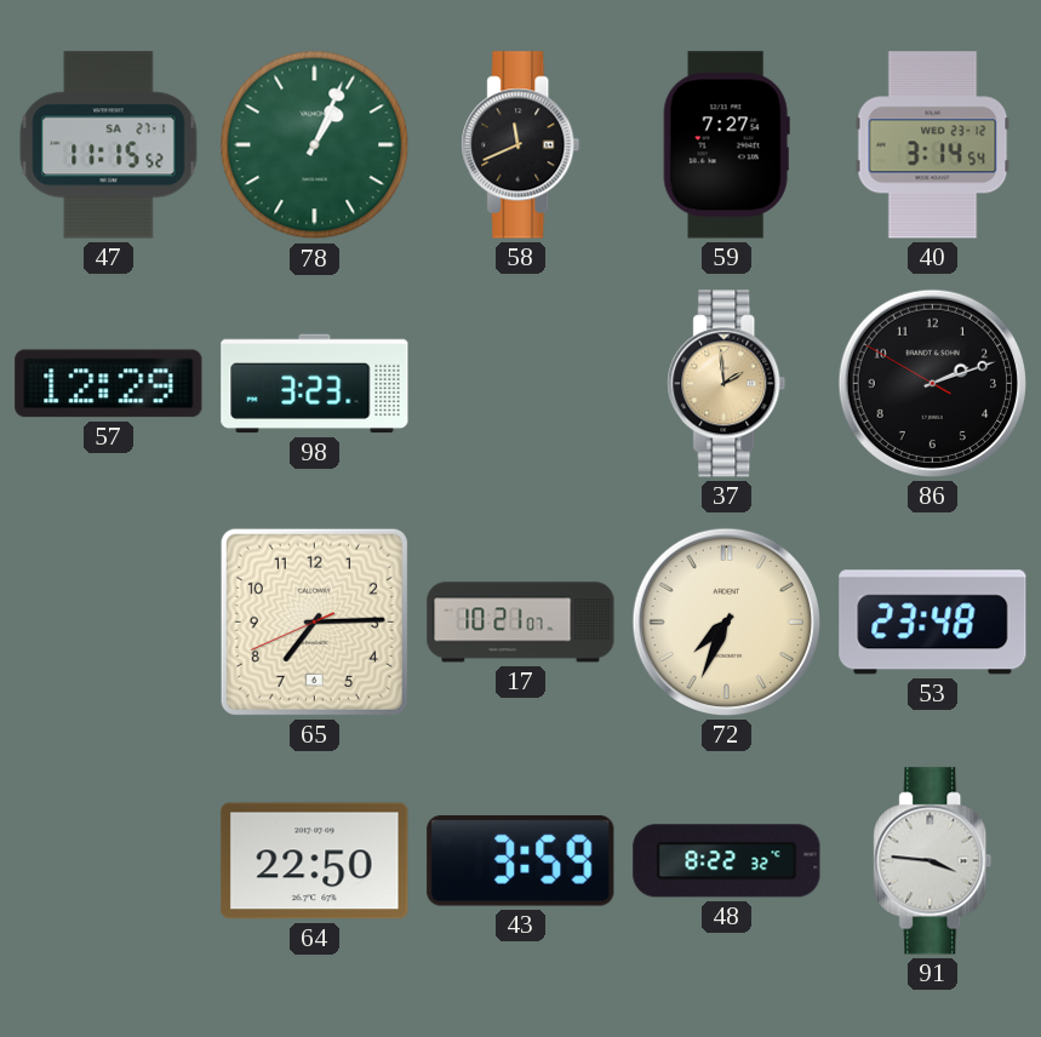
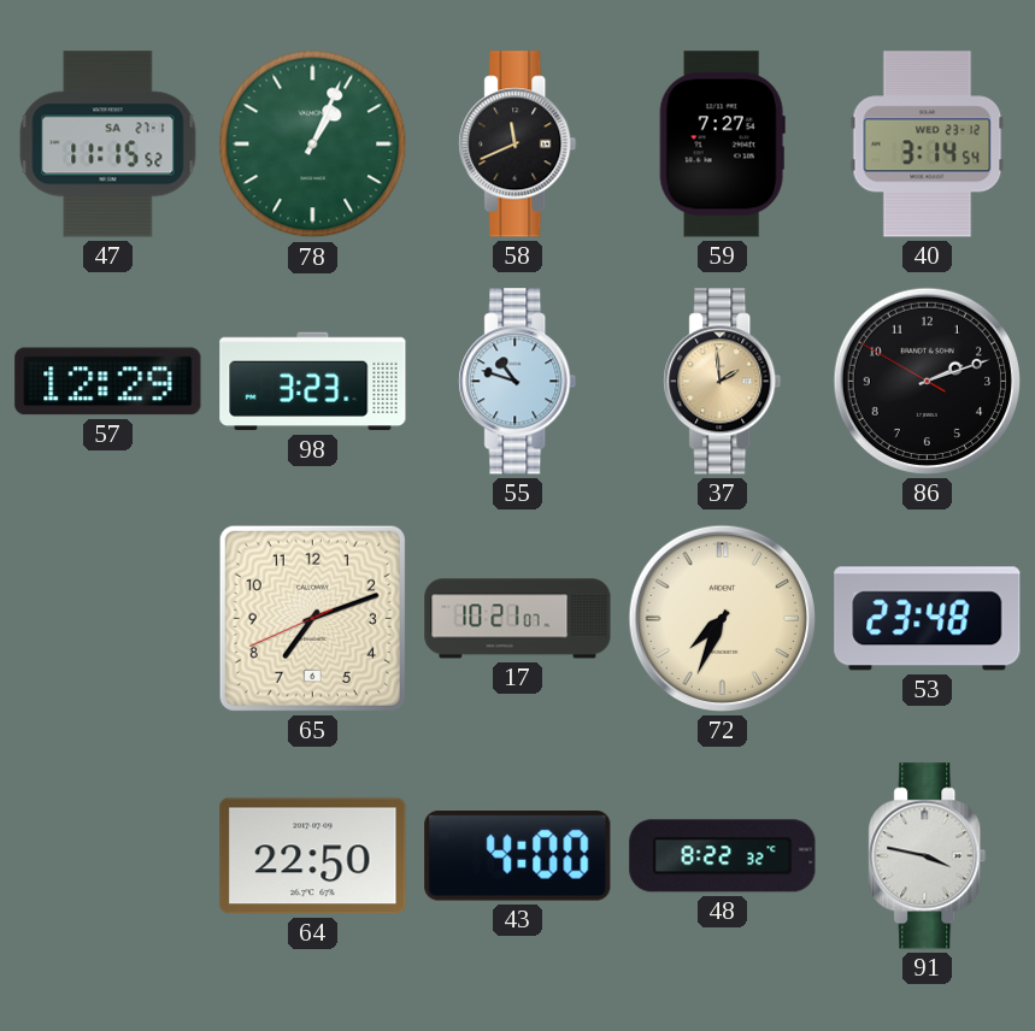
55: none -> 10:48
65: 7:14 -> 7:11
43: 3:59 -> 4:00
91: 3:46 -> 3:47
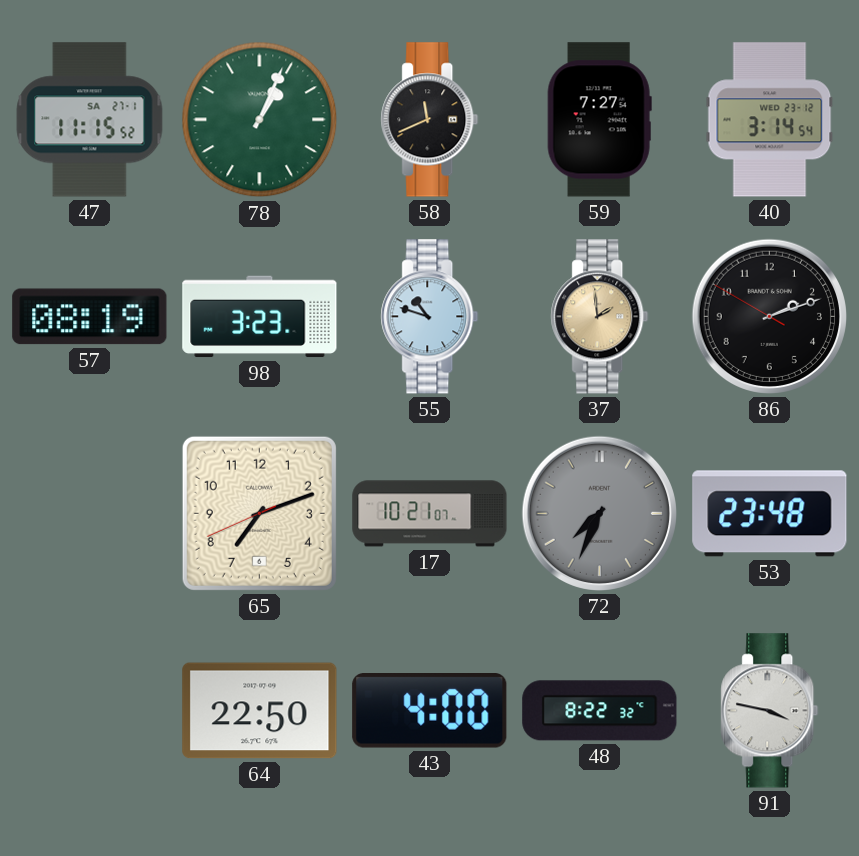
57: 12:29 -> 08:19
72 dial: cream -> grey
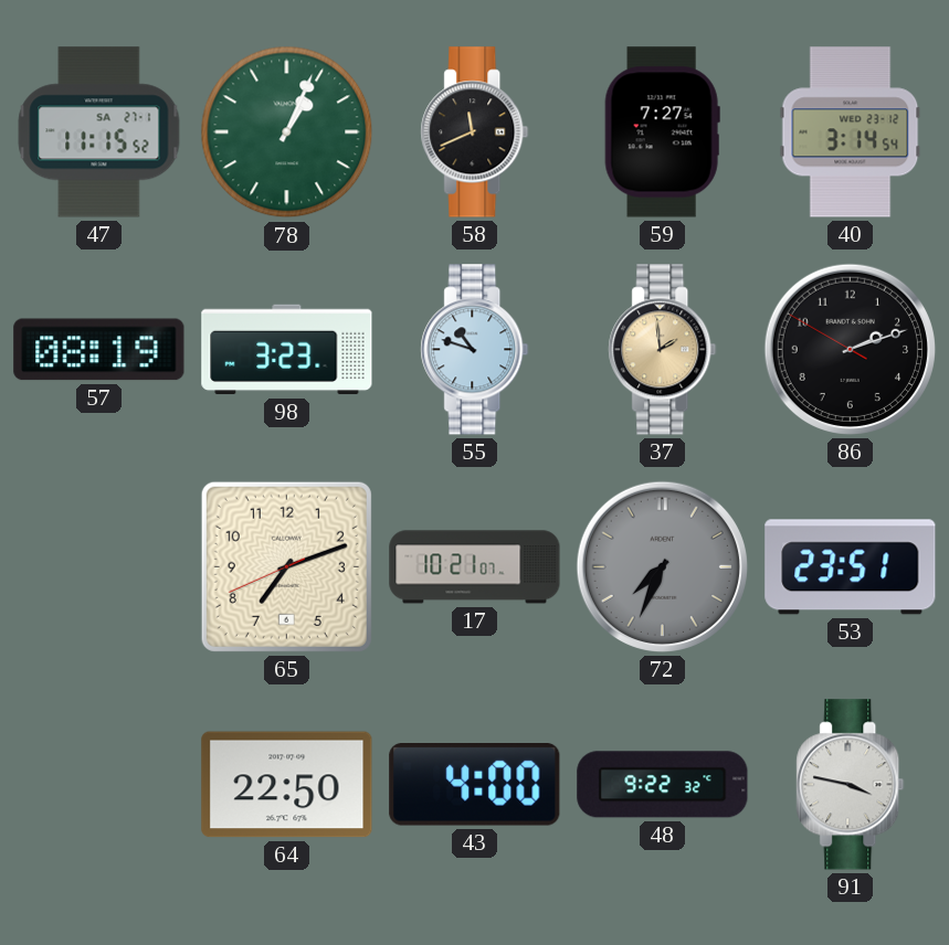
53: 23:48 -> 23:51
48: 8:22 -> 9:22
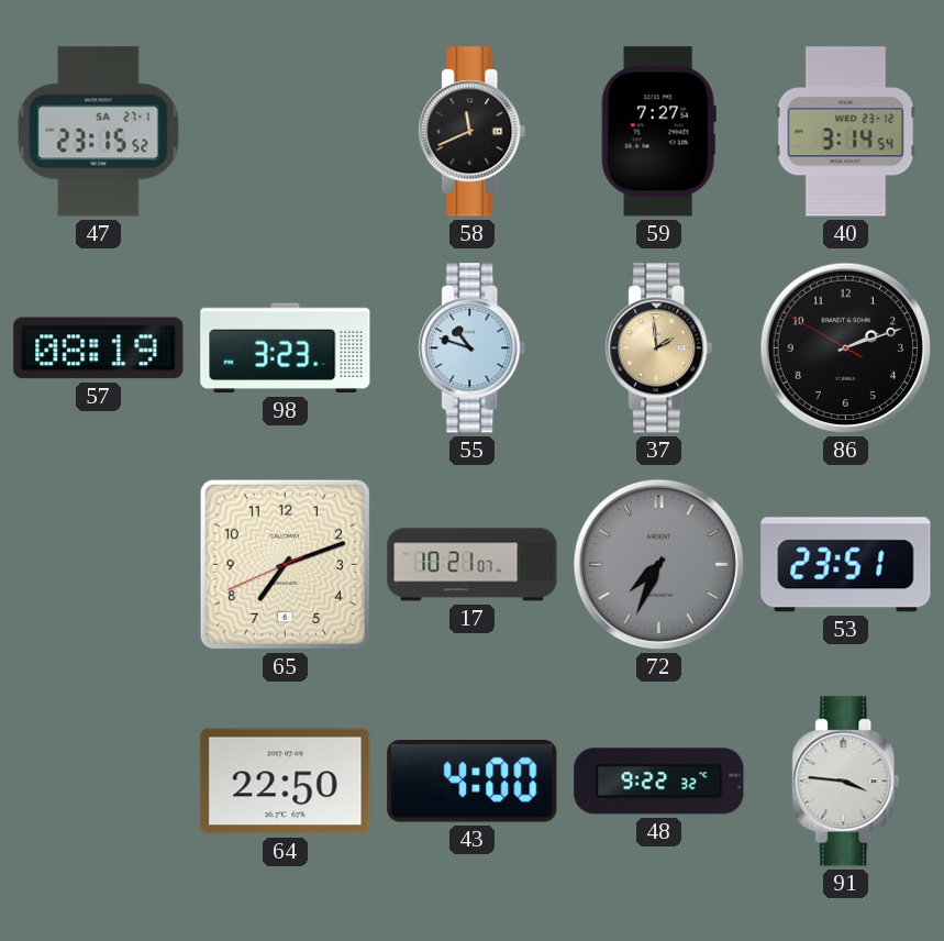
47: 11:15 -> 23:15
78: 1:04 -> none
91: 3:47 -> 3:46
